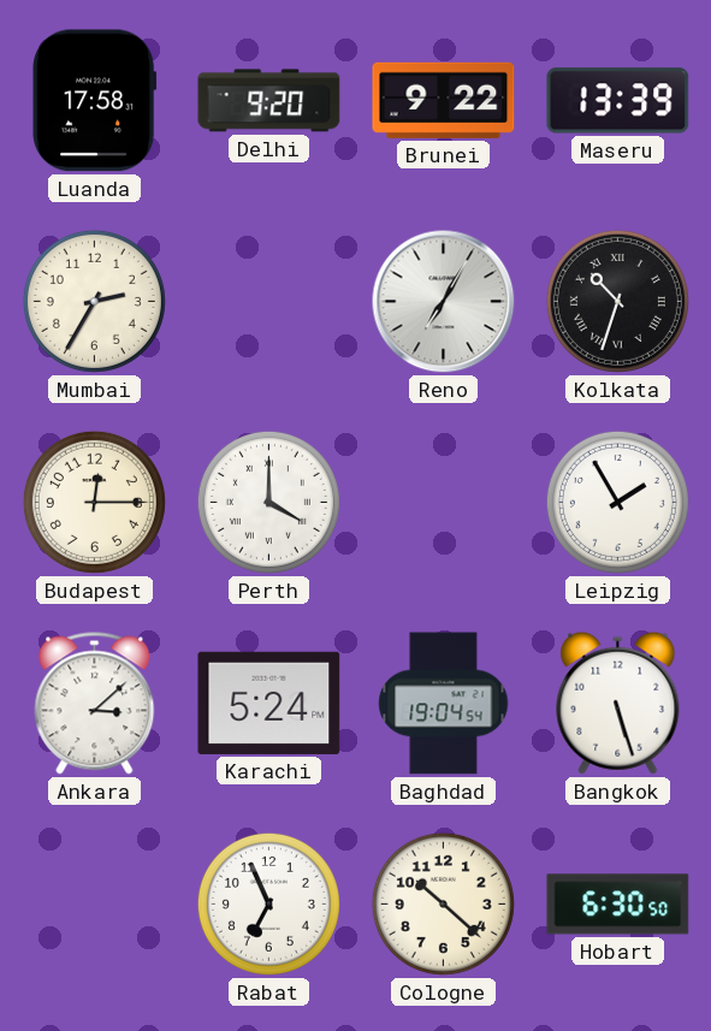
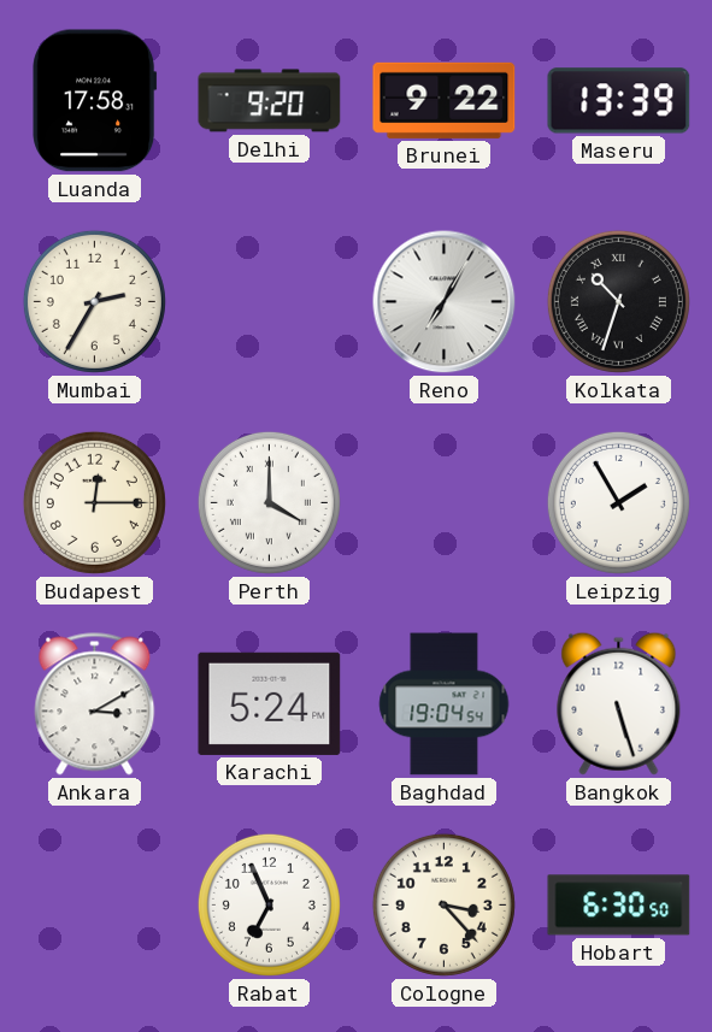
Ankara: 3:08 -> 3:10
Cologne: 10:22 -> 3:23
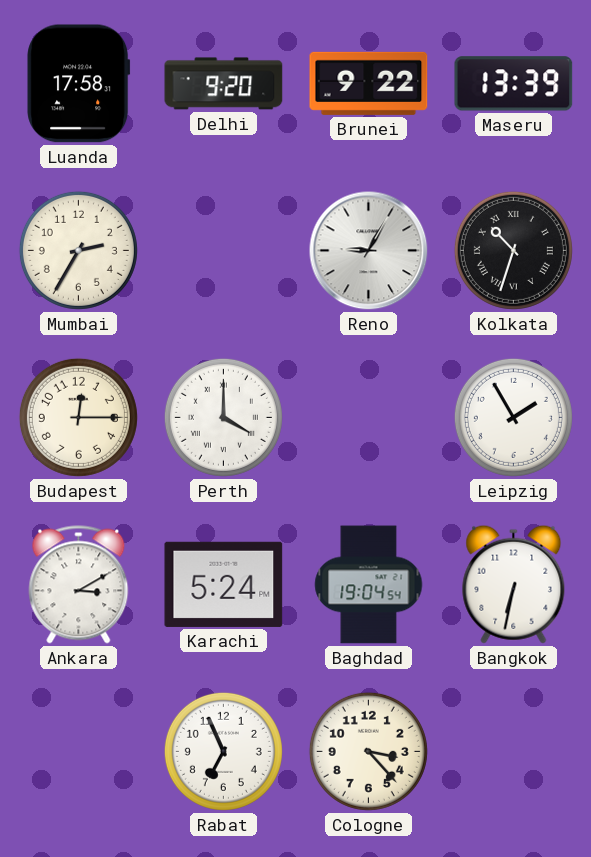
Reno: 7:05 -> 9:05
Bangkok: 5:27 -> 6:32
Hobart: 6:30 -> none
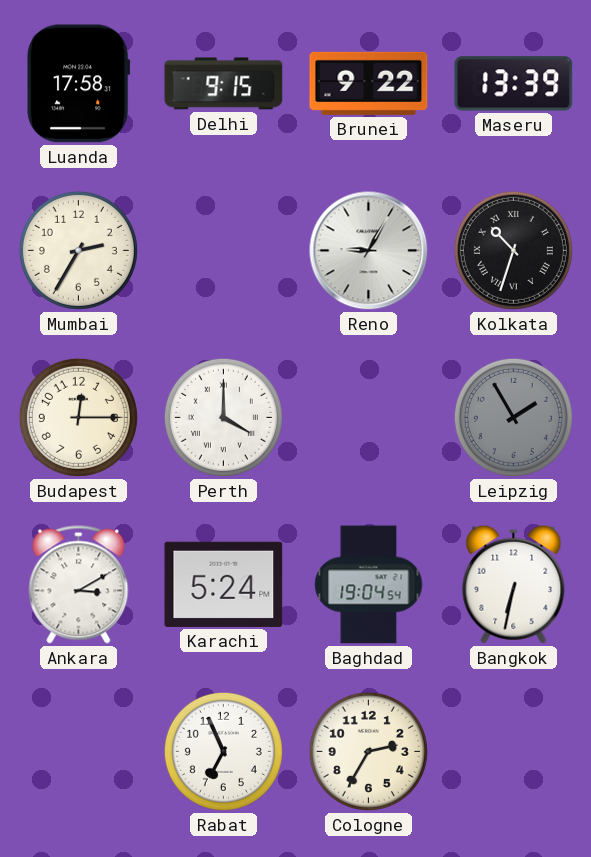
Delhi: 9:20 -> 9:15
Leipzig dial: white -> grey
Cologne: 3:23 -> 2:35
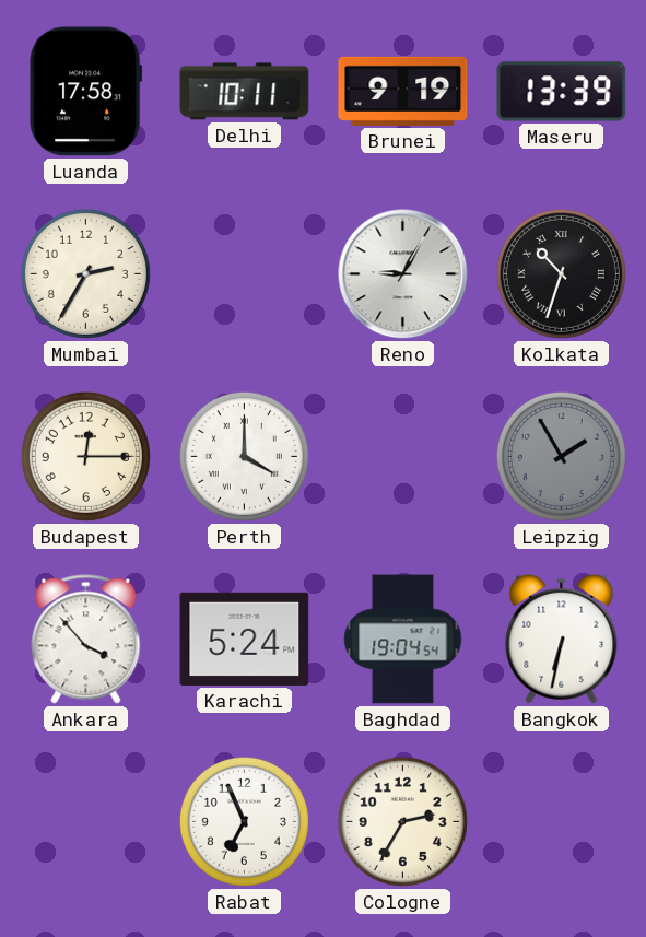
Delhi: 9:15 -> 10:11
Brunei: 9:22 -> 9:19
Ankara: 3:10 -> 3:53
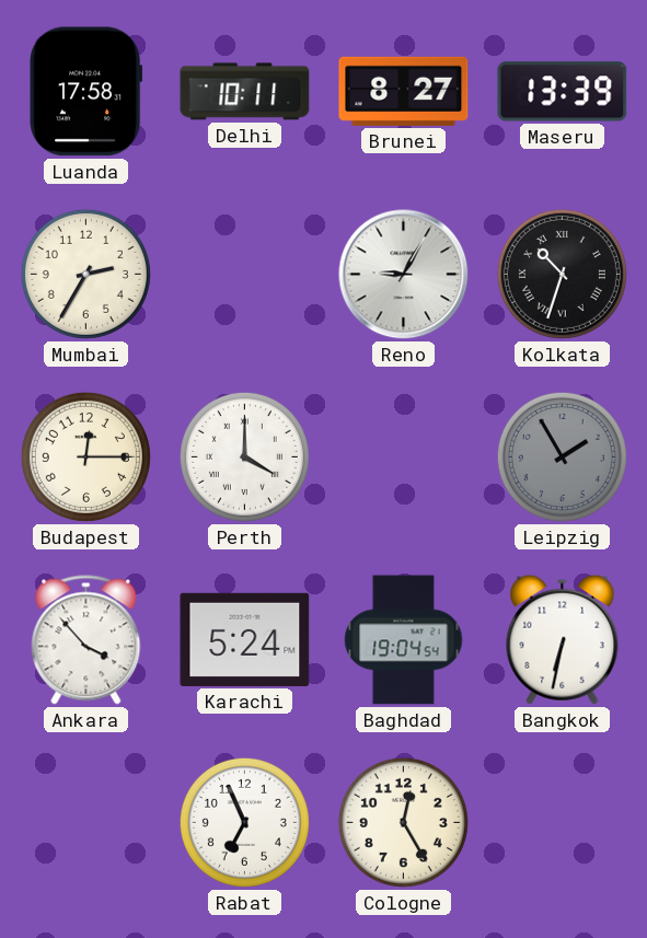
Brunei: 9:19 -> 8:27
Cologne: 2:35 -> 12:25
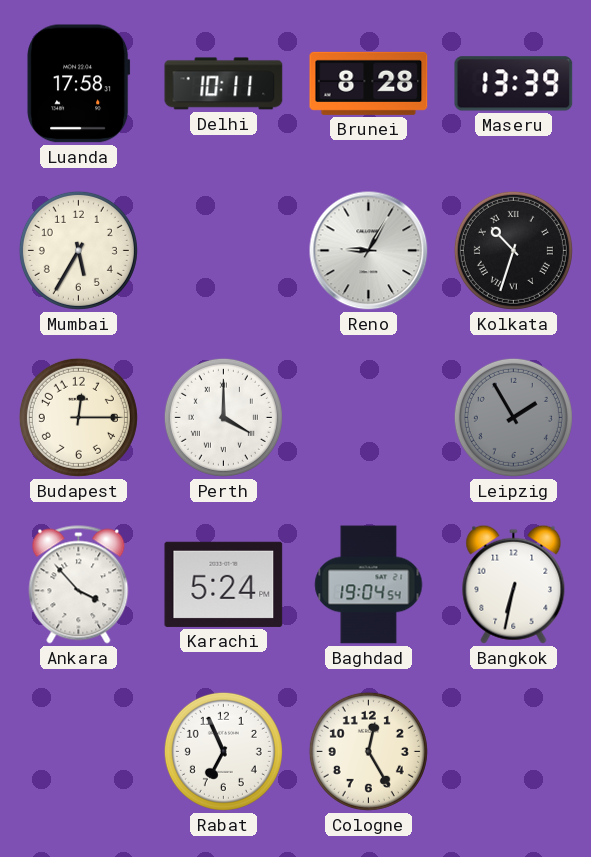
Brunei: 8:27 -> 8:28
Mumbai: 2:35 -> 5:35
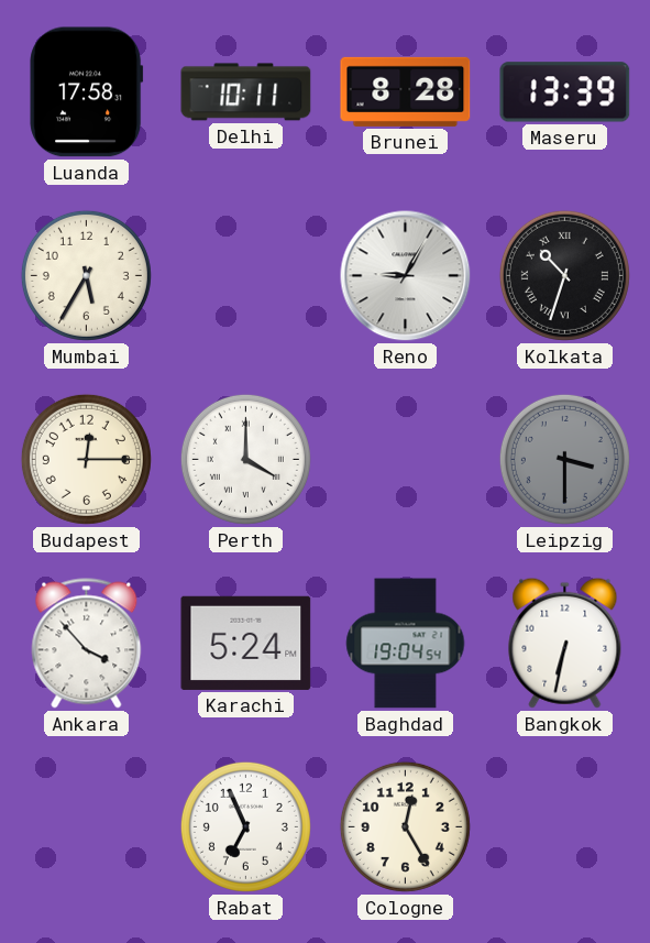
Leipzig: 1:55 -> 3:30
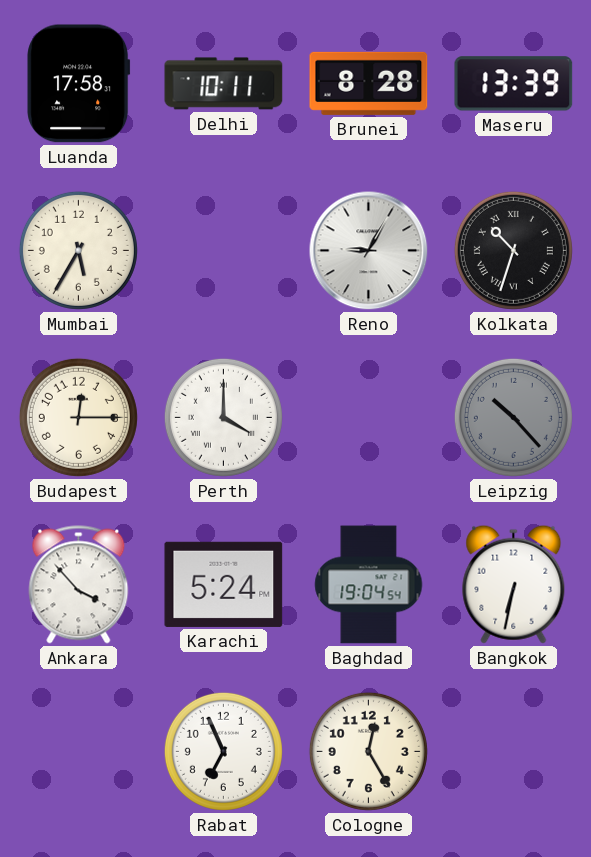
Leipzig: 3:30 -> 10:23
